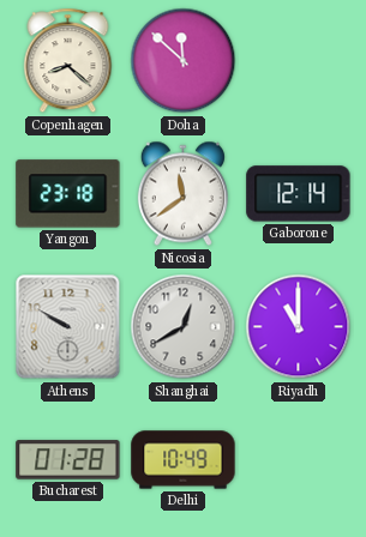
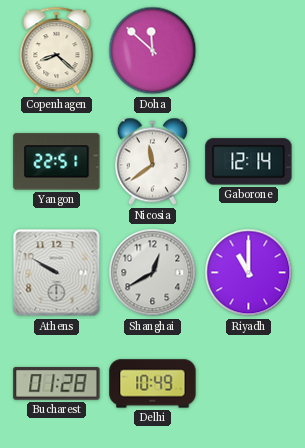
Yangon: 23:18 -> 22:51
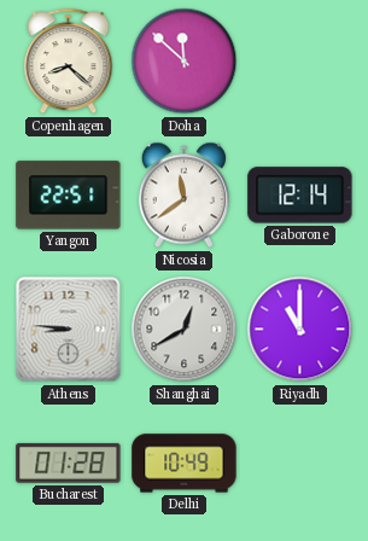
Athens: 9:50 -> 8:46
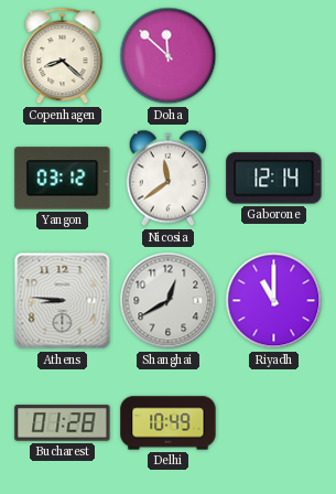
Yangon: 22:51 -> 03:12
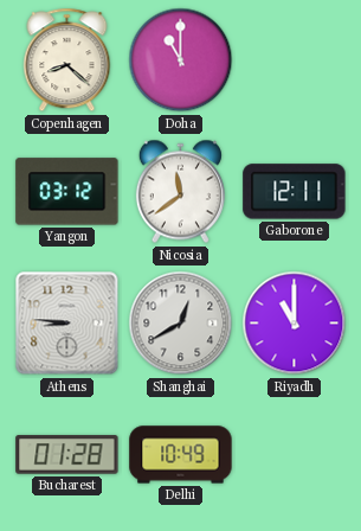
Doha: 11:52 -> 11:00
Gaborone: 12:14 -> 12:11
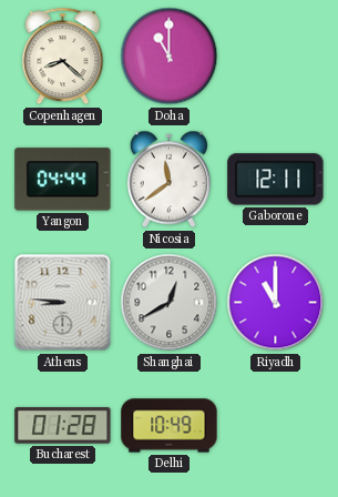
Yangon: 03:12 -> 04:44
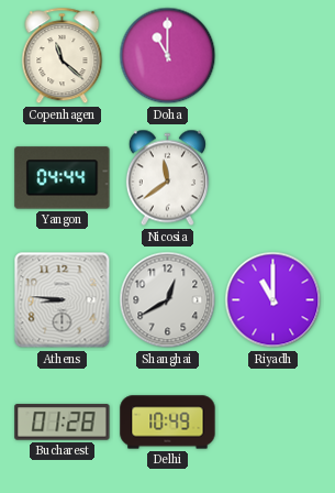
Copenhagen: 8:22 -> 11:22
Gaborone: 12:11 -> none
